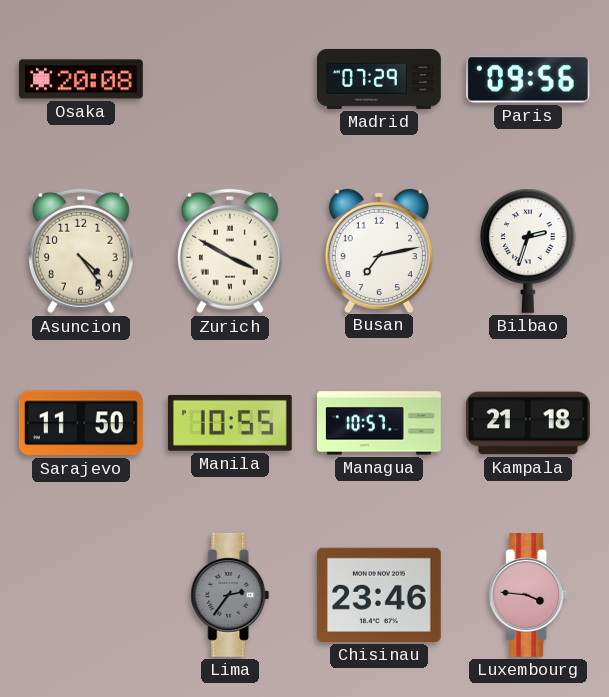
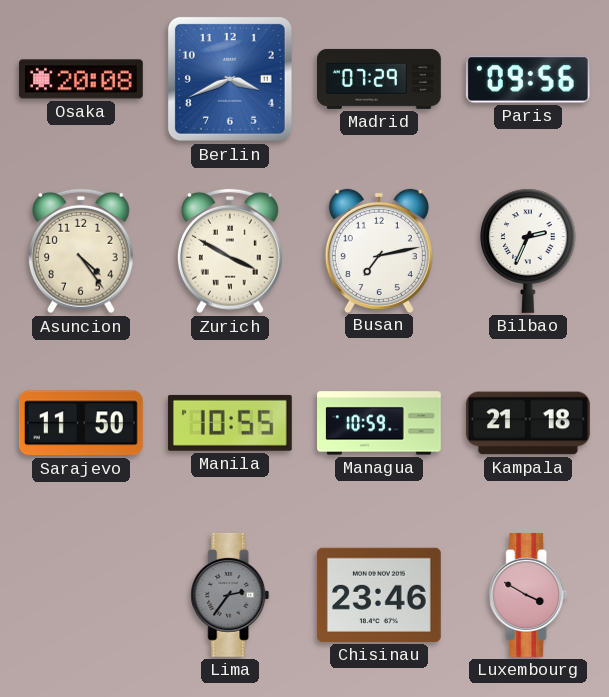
Berlin: none -> 3:41
Bilbao: 2:33 -> 2:34
Managua: 10:57 -> 10:59
Luxembourg: 3:46 -> 3:50
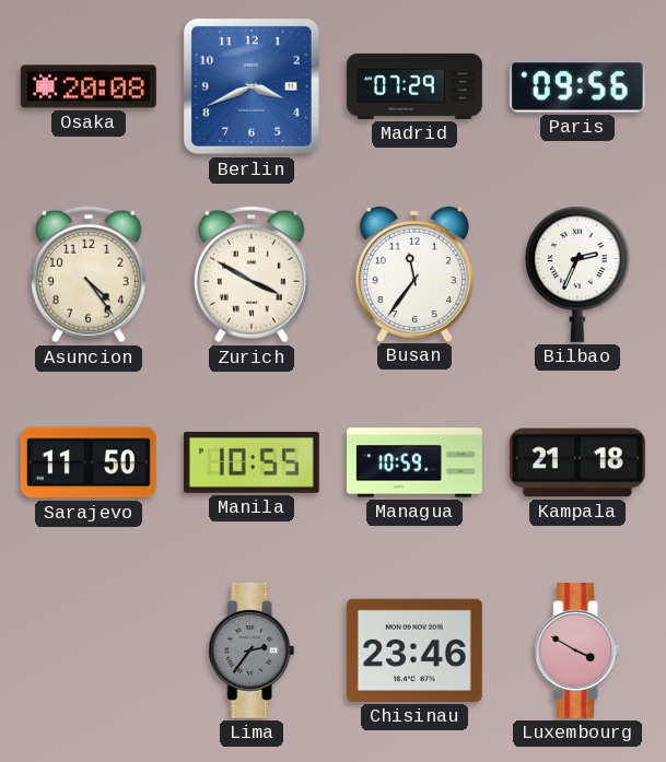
Busan: 7:13 -> 11:36
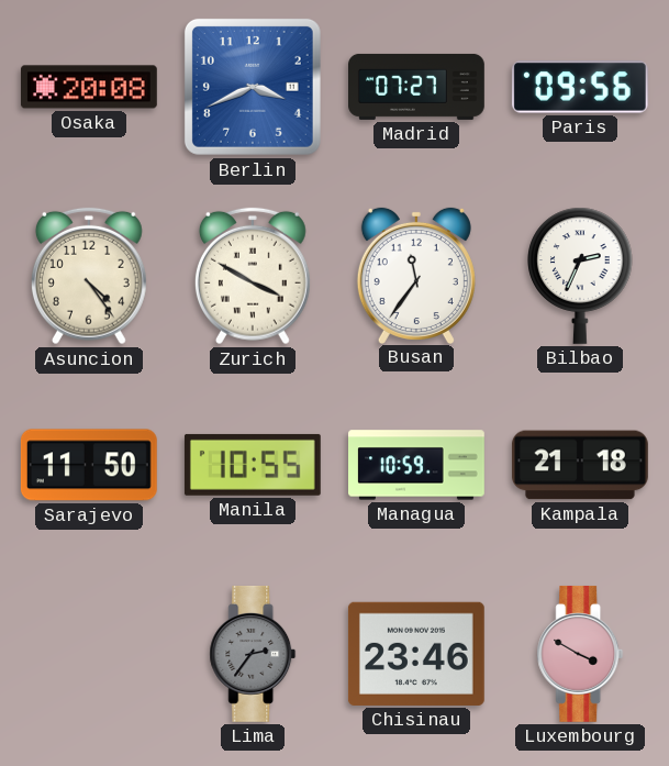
Madrid: 07:29 -> 07:27
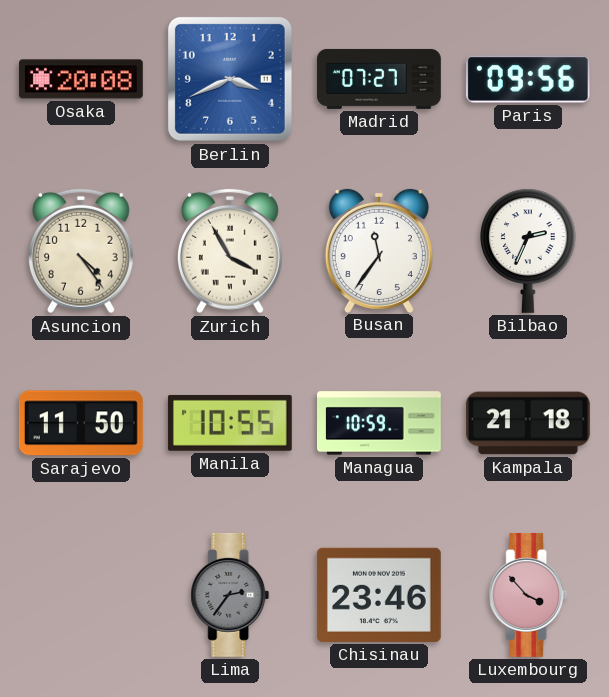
Zurich: 3:50 -> 3:55
Luxembourg: 3:50 -> 3:53
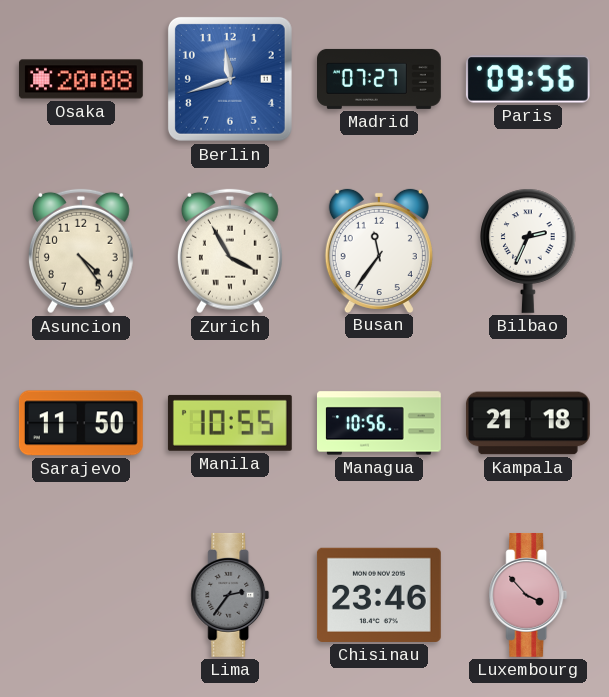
Berlin: 3:41 -> 11:42
Managua: 10:59 -> 10:56
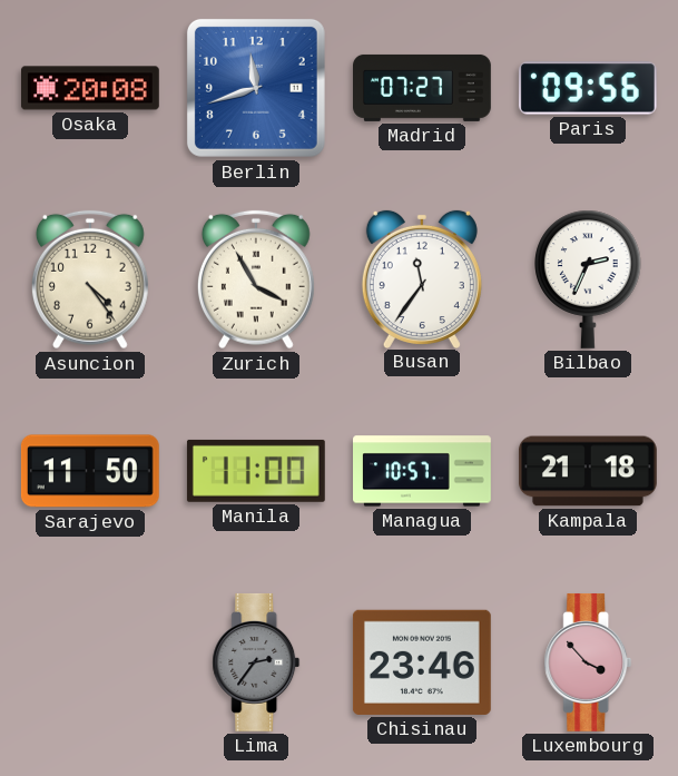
Manila: 10:55 -> 11:00
Managua: 10:56 -> 10:57
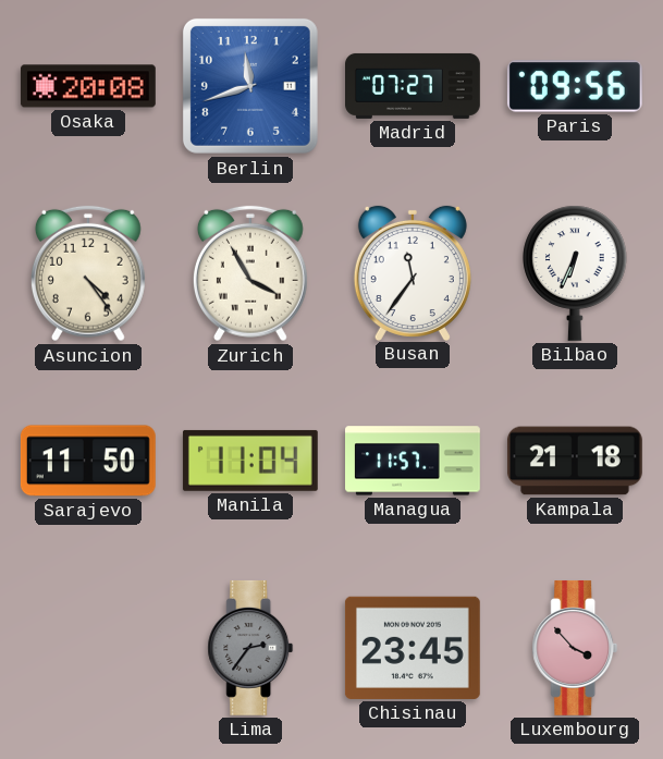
Bilbao: 2:34 -> 6:34
Manila: 11:00 -> 11:04
Managua: 10:57 -> 11:57
Chisinau: 23:46 -> 23:45
